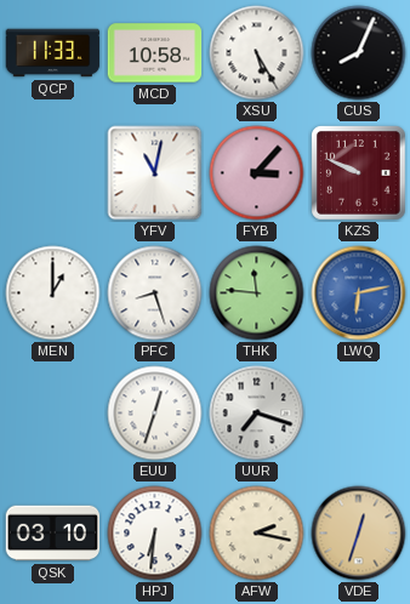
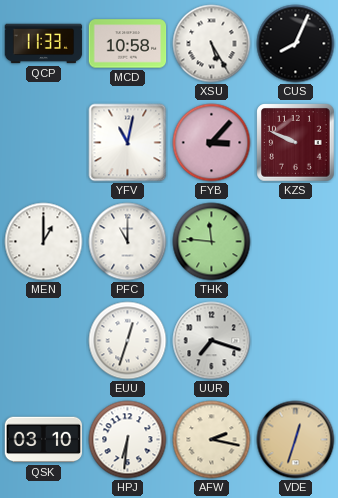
PFC: 8:27 -> 11:00
LWQ: 6:13 -> none
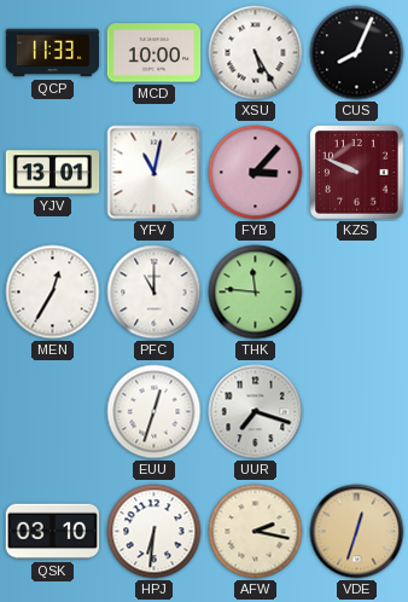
MCD: 10:58 -> 10:00
YJV: none -> 13:01
MEN: 1:00 -> 12:35
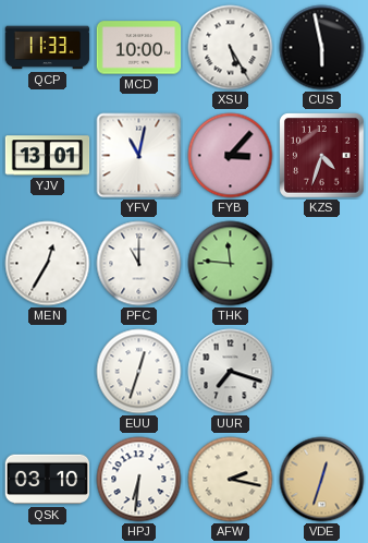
CUS: 8:04 -> 5:58
KZS: 9:49 -> 4:33
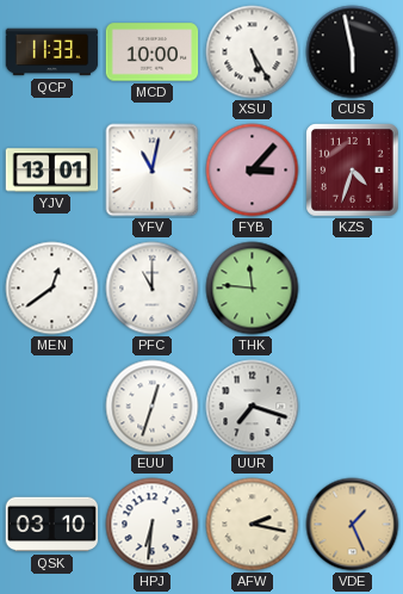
MEN: 12:35 -> 12:39
VDE: 12:33 -> 1:26
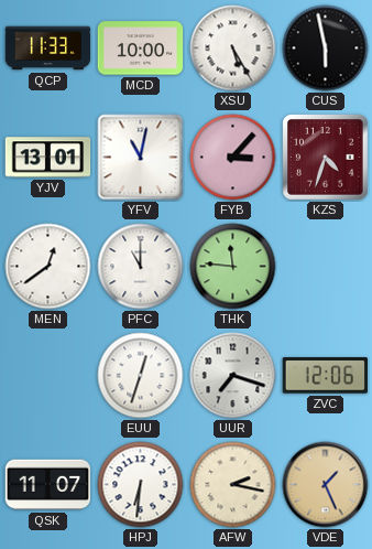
ZVC: none -> 12:06
QSK: 03:10 -> 11:07
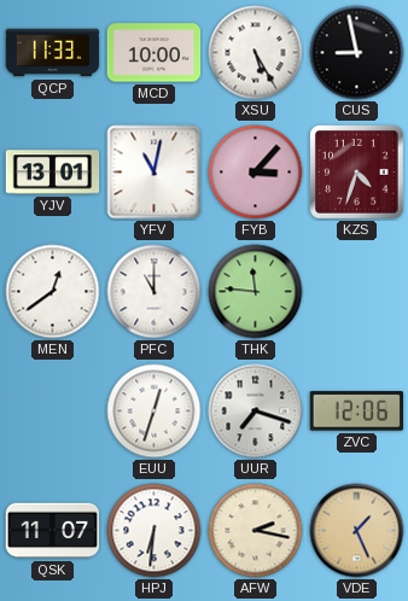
CUS: 5:58 -> 8:58
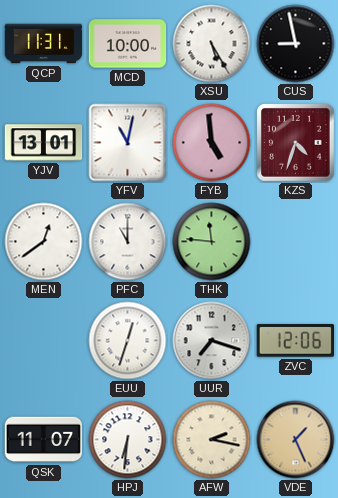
QCP: 11:33 -> 11:31
FYB: 3:07 -> 4:59
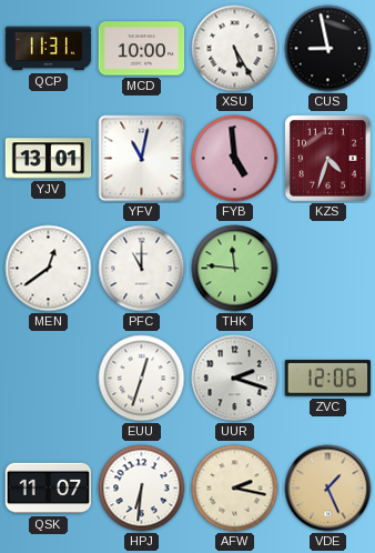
UUR: 7:18 -> 2:18
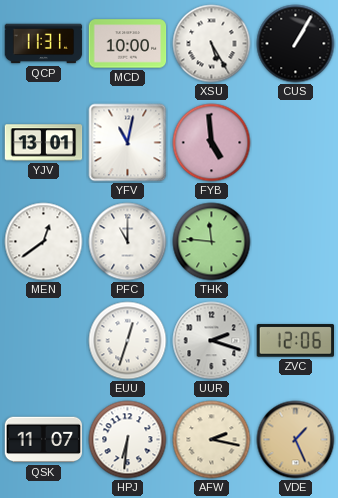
CUS: 8:58 -> 1:05
KZS: 4:33 -> none
